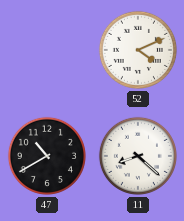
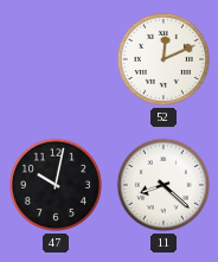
52: 4:11 -> 12:11
47: 10:40 -> 10:02
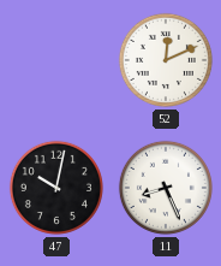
11: 8:22 -> 8:26
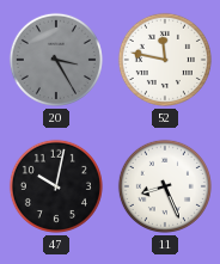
20: none -> 3:25
52: 12:11 -> 11:47
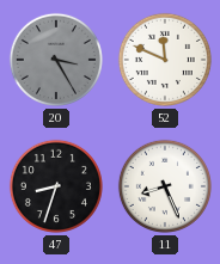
52: 11:47 -> 11:49
47: 10:02 -> 8:33
